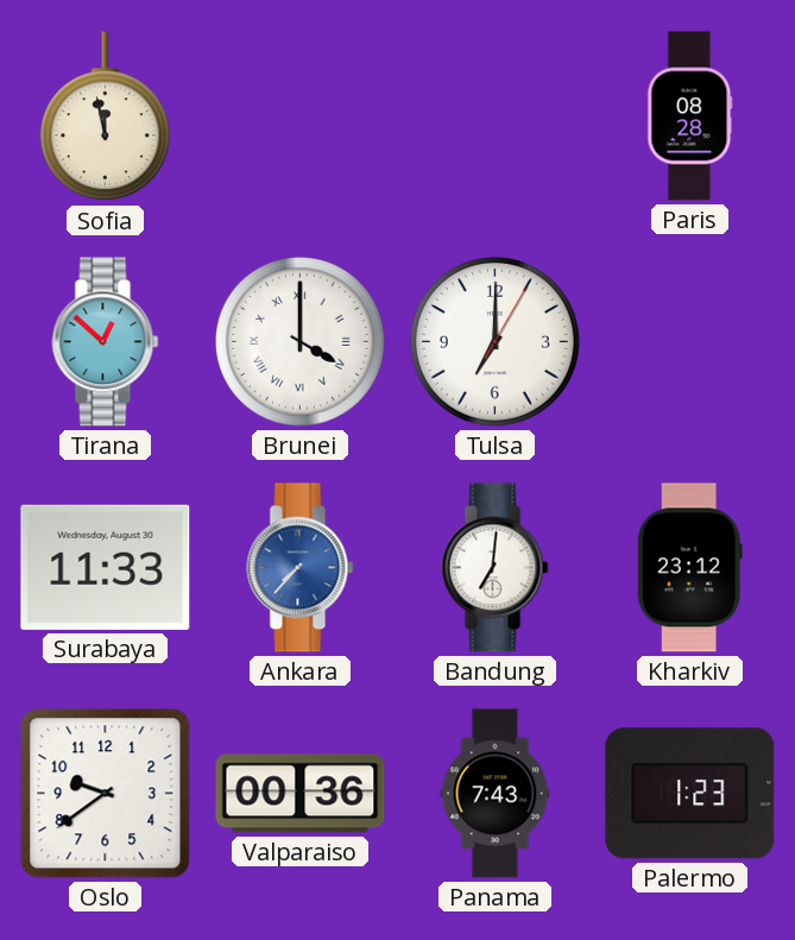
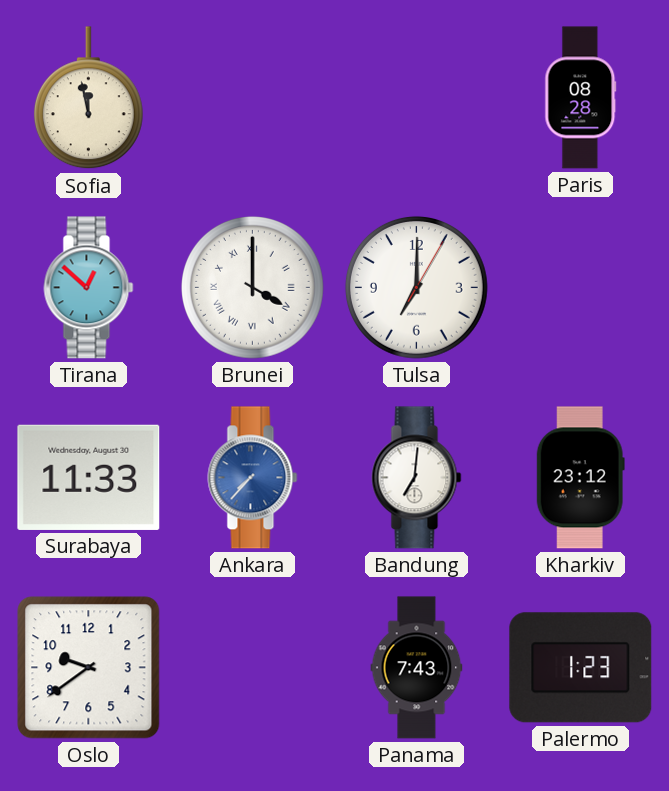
Valparaiso: 00:36 -> none
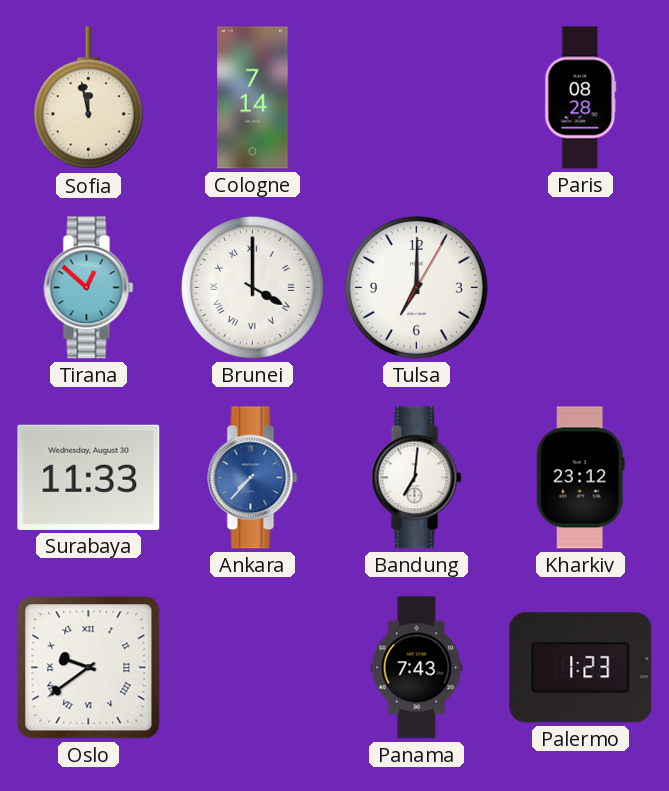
Cologne: none -> 7:14
Oslo numerals: Arabic -> Roman
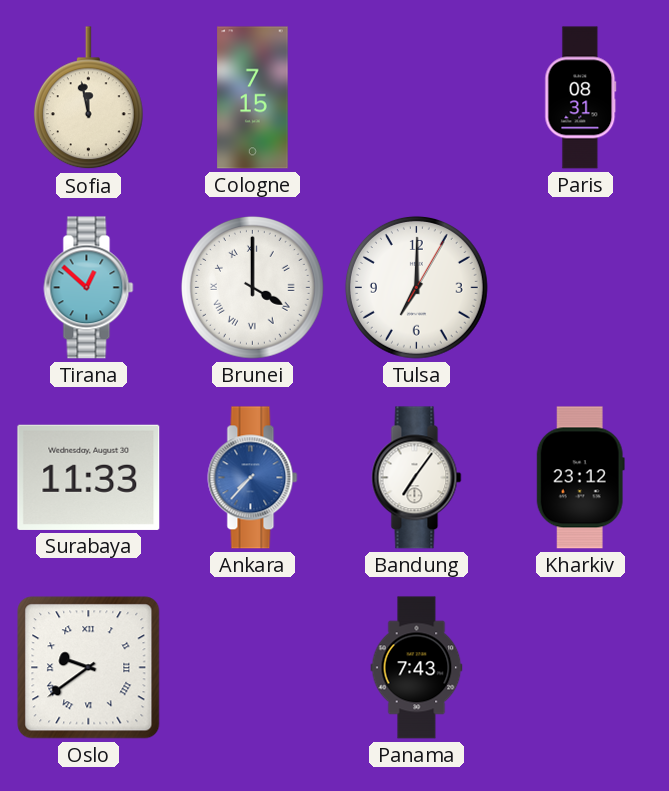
Cologne: 7:14 -> 7:15
Paris: 08:28 -> 08:31
Bandung: 7:01 -> 7:06
Palermo: 1:23 -> none
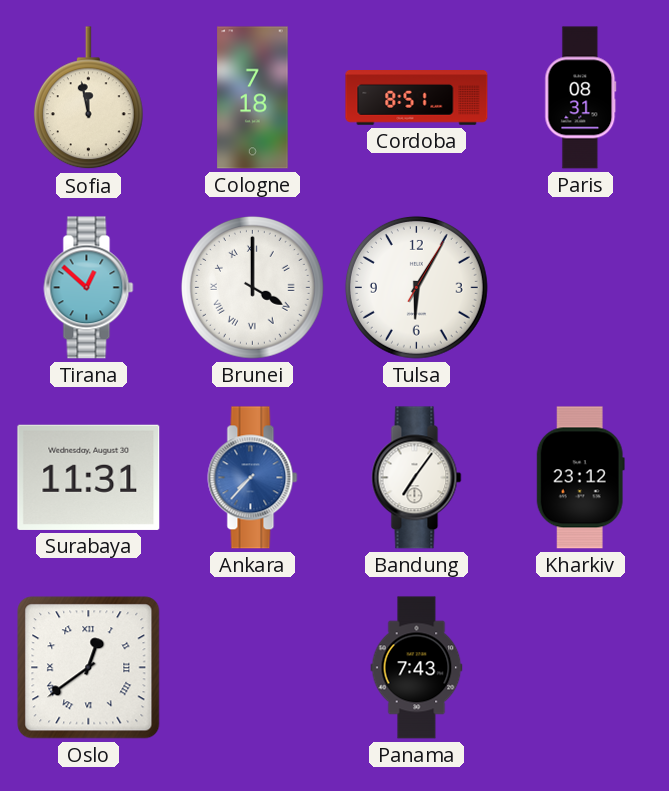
Cologne: 7:15 -> 7:18
Cordoba: none -> 8:51
Tulsa: 7:00 -> 6:05
Surabaya: 11:33 -> 11:31
Oslo: 9:39 -> 12:39
